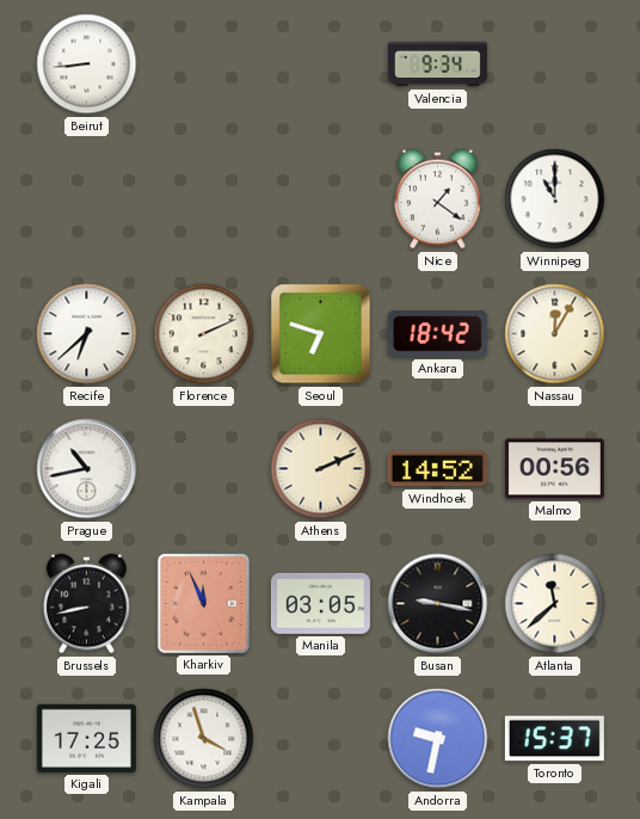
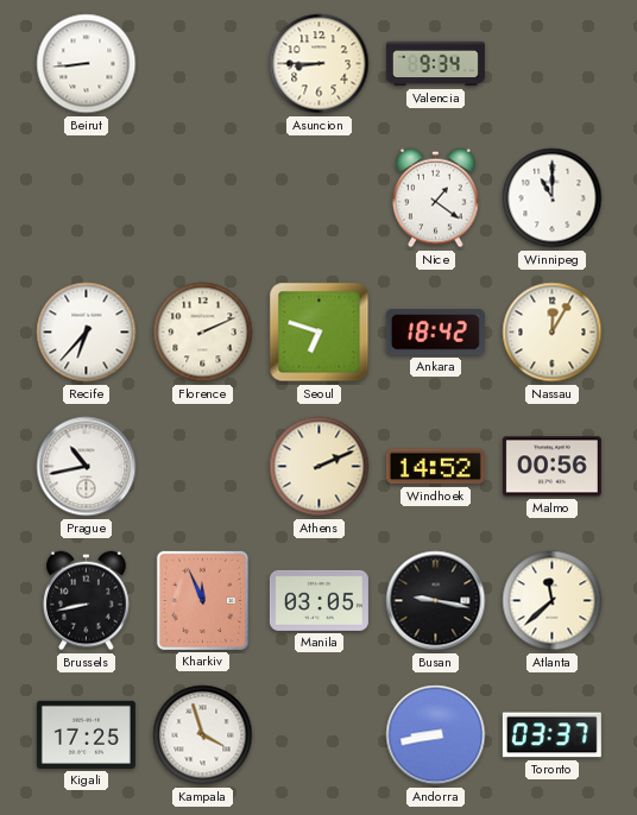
Asuncion: none -> 8:45
Recife: 6:38 -> 6:37
Andorra: 9:32 -> 8:43
Toronto: 15:37 -> 03:37
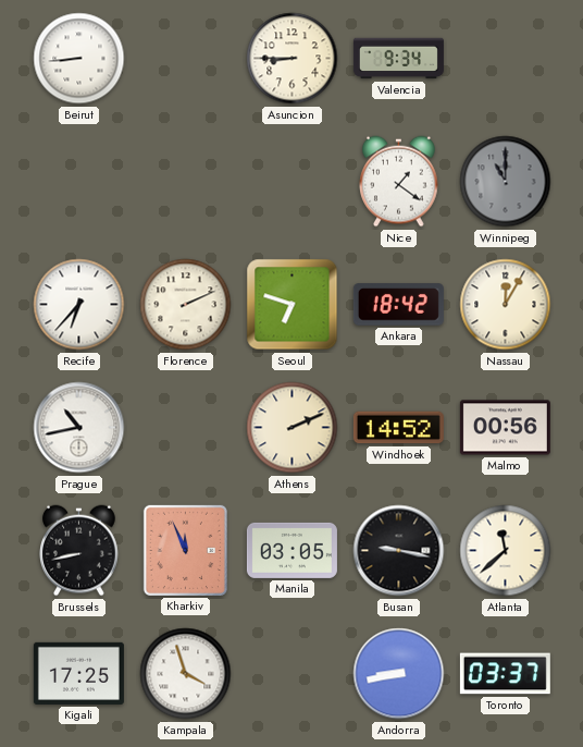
Winnipeg dial: white -> grey
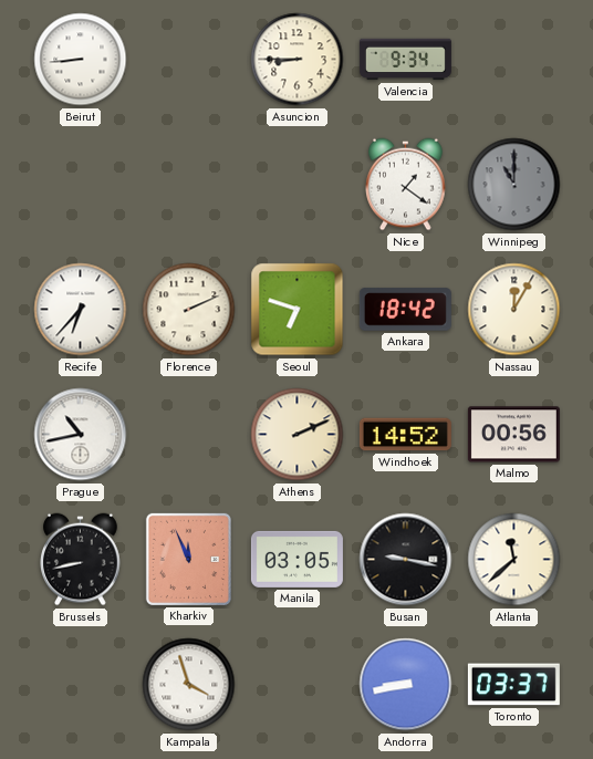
Kigali: 17:25 -> none
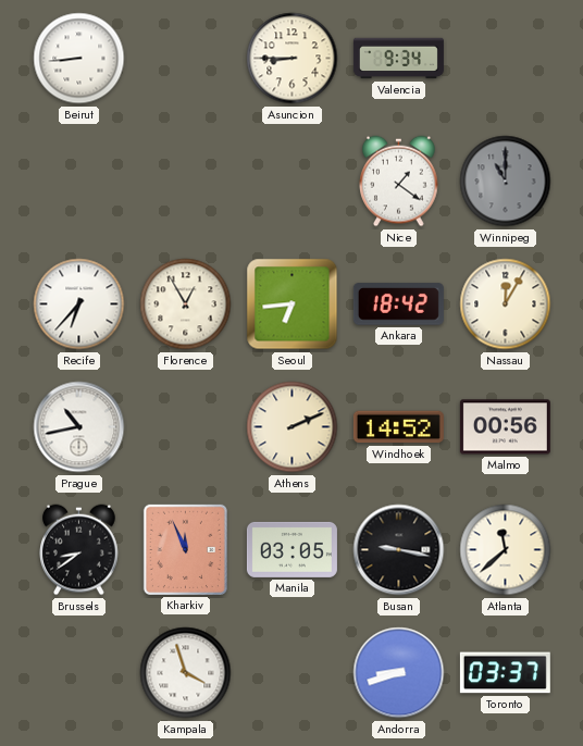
Florence: 2:11 -> 12:55
Seoul: 6:48 -> 6:44
Brussels: 8:43 -> 8:39
Andorra: 8:43 -> 8:42
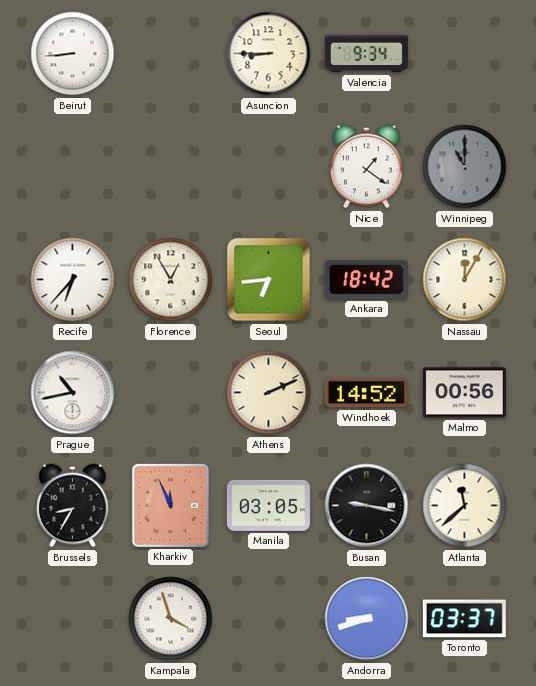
Brussels: 8:39 -> 8:35
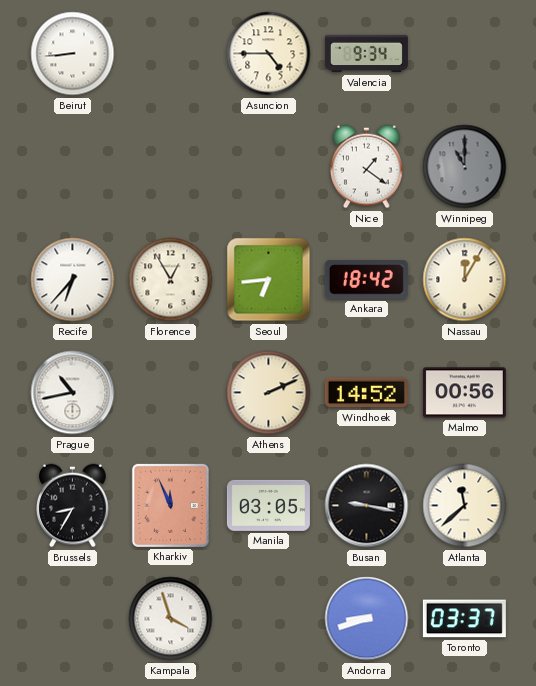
Asuncion: 8:45 -> 4:45
